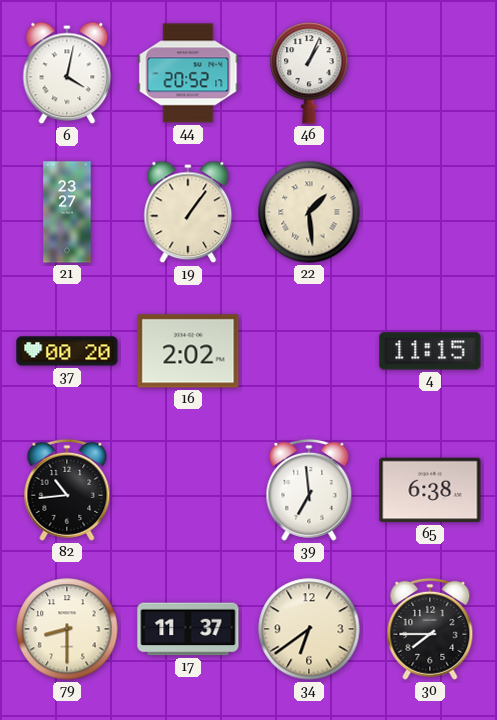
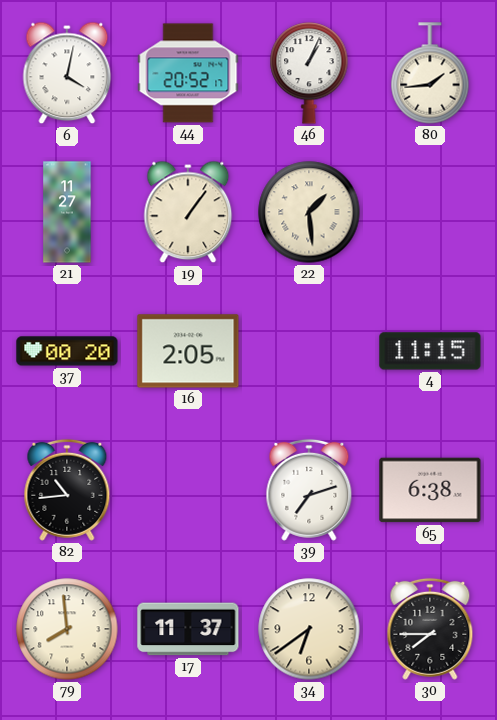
80: none -> 1:44
21: 23:27 -> 11:27
16: 2:02 -> 2:05
39: 6:59 -> 7:12
79: 8:30 -> 7:59
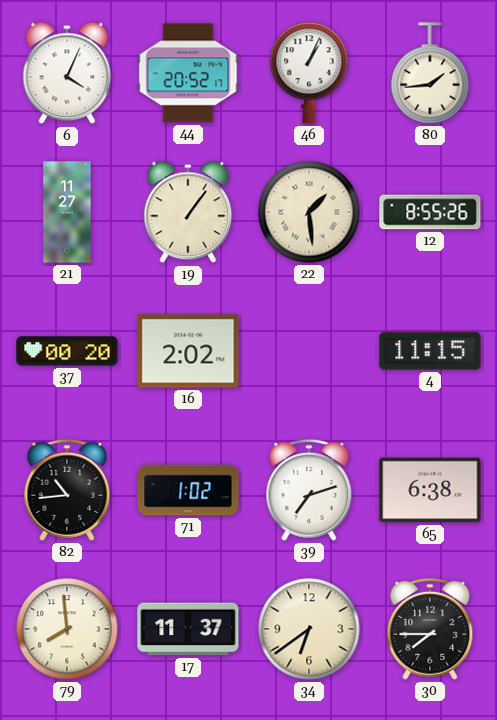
6: 4:02 -> 4:04
12: none -> 8:55
16: 2:05 -> 2:02
71: none -> 1:02
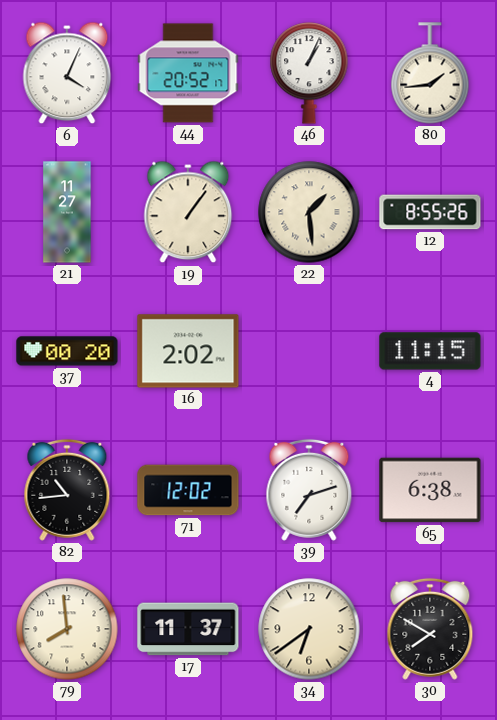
71: 1:02 -> 12:02
30: 7:45 -> 7:50
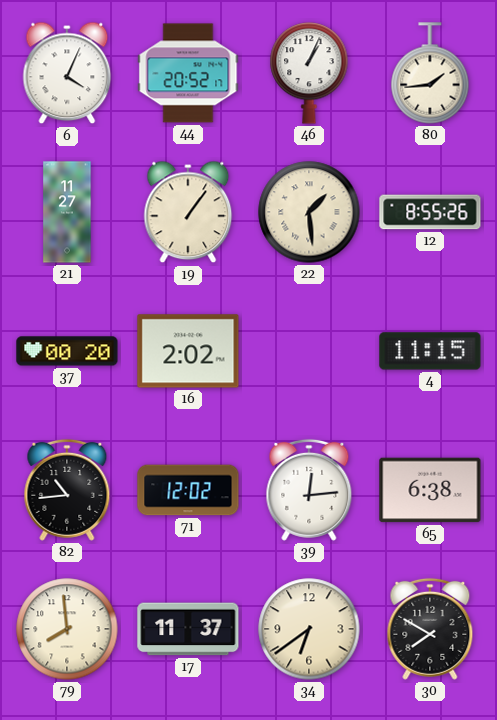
39: 7:12 -> 12:14
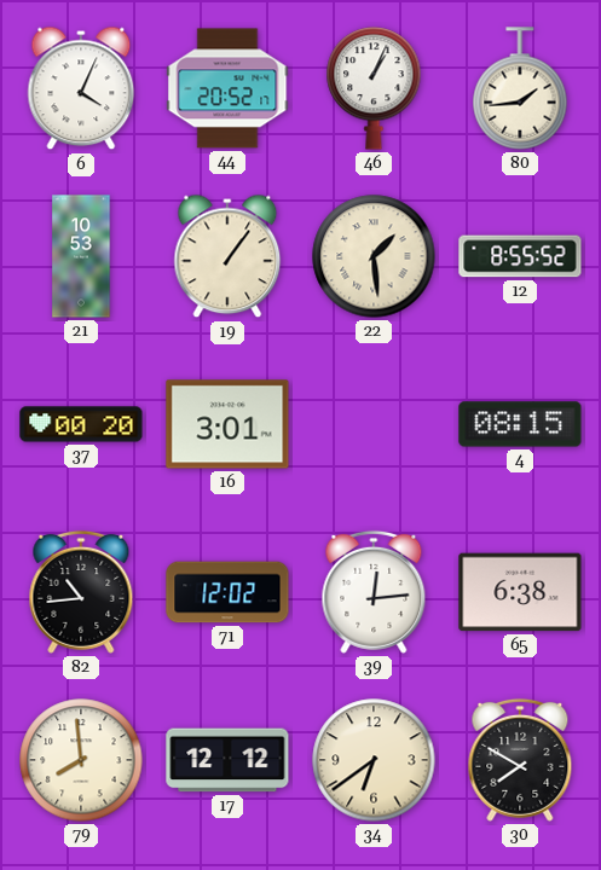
21: 11:27 -> 10:53
12: 8:55:26 -> 8:55:52
16: 2:02 -> 3:01
4: 11:15 -> 08:15
17: 11:37 -> 12:12
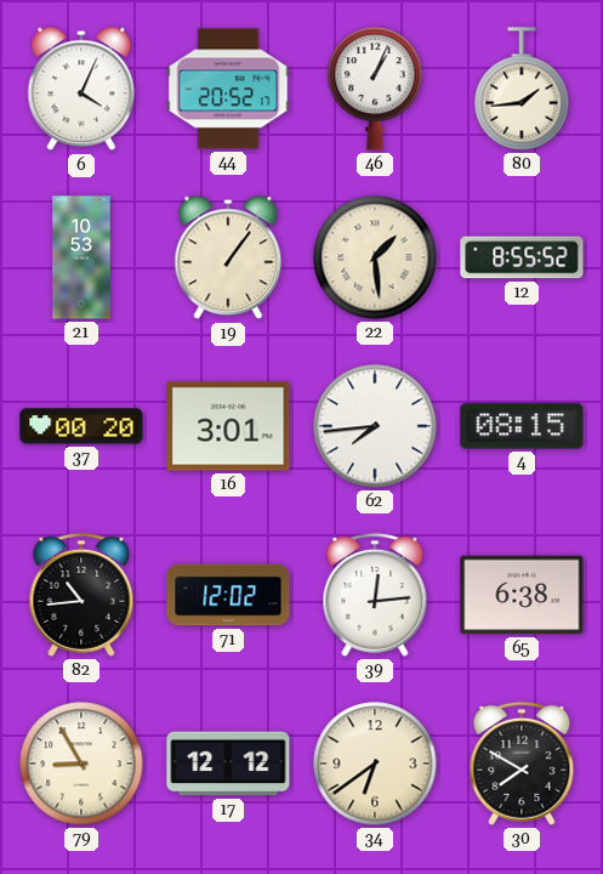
62: none -> 7:44
79: 7:59 -> 8:55
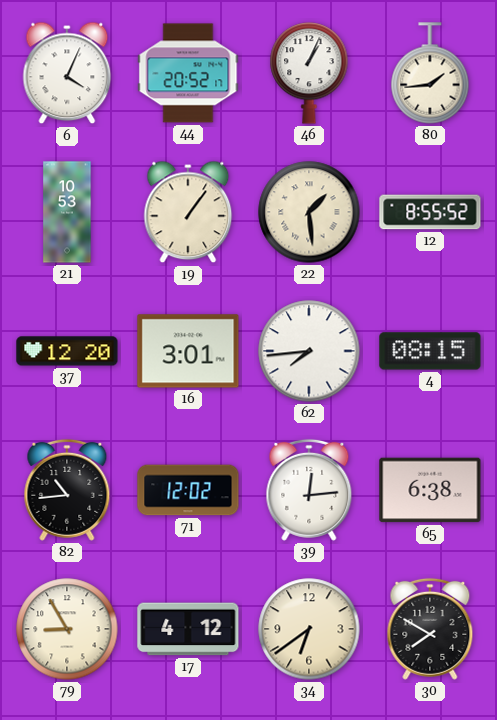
37: 00:20 -> 12:20
17: 12:12 -> 4:12
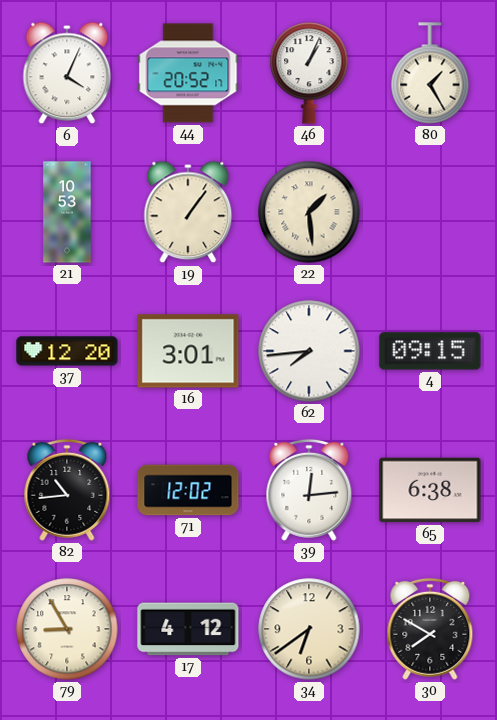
80: 1:44 -> 1:25
12: 8:55 -> none
4: 08:15 -> 09:15
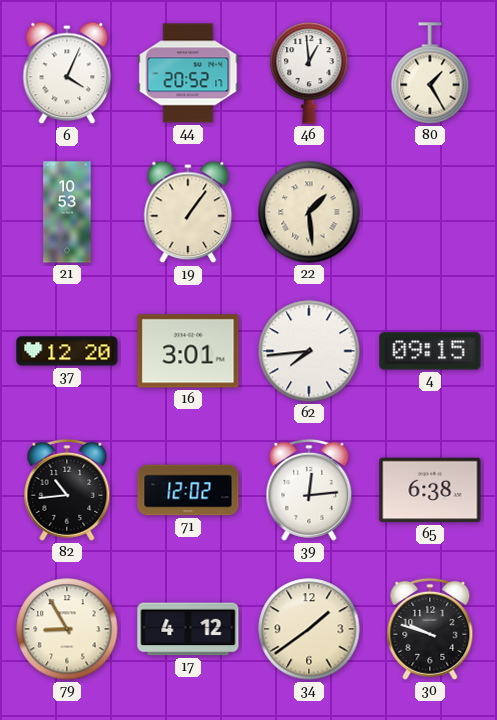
46: 1:04 -> 12:59
34: 6:39 -> 1:39
30: 7:50 -> 9:48
